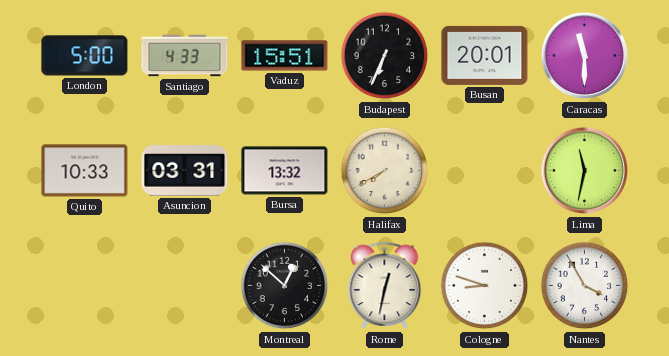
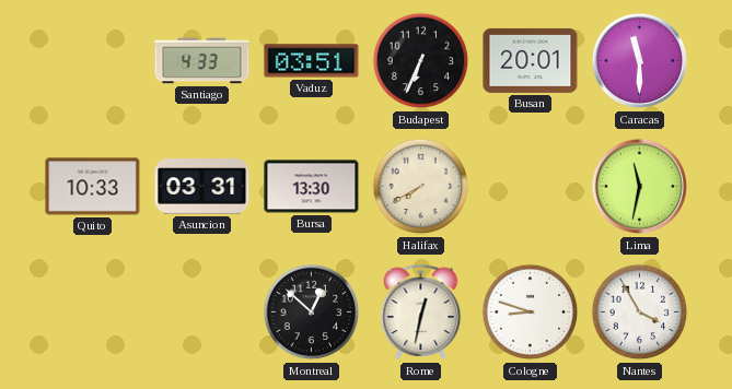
London: 5:00 -> none
Vaduz: 15:51 -> 03:51
Bursa: 13:32 -> 13:30
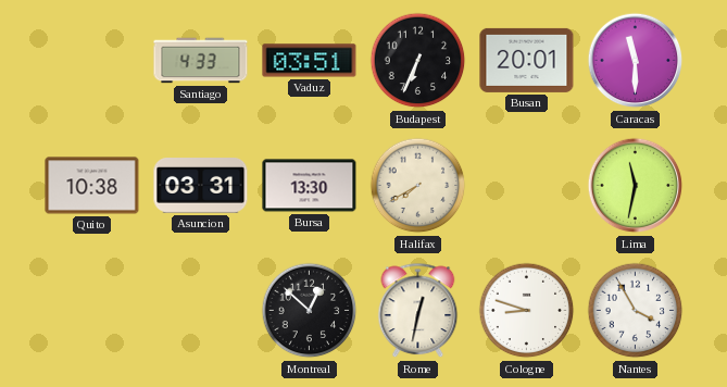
Quito: 10:33 -> 10:38
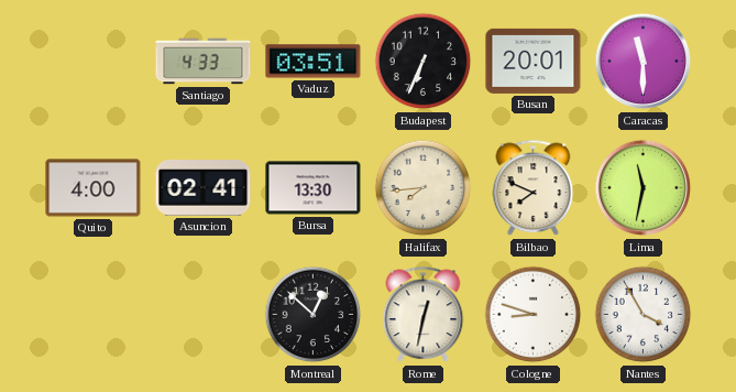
Quito: 10:38 -> 4:00
Asuncion: 03:31 -> 02:41
Halifax: 7:40 -> 7:44
Bilbao: none -> 7:49
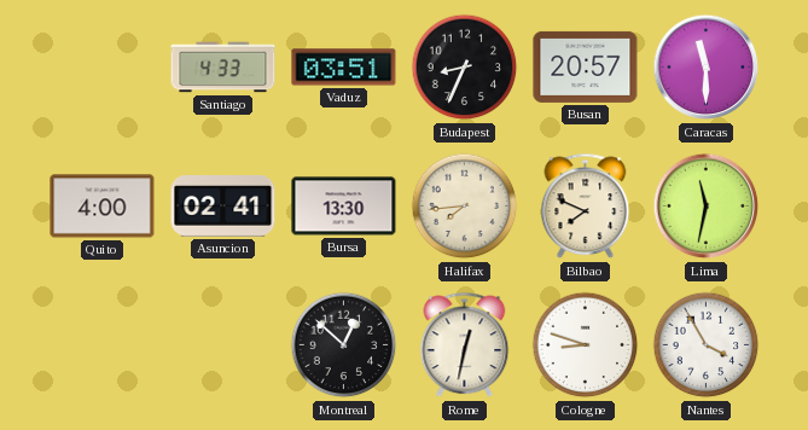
Budapest: 6:34 -> 8:34
Busan: 20:01 -> 20:57
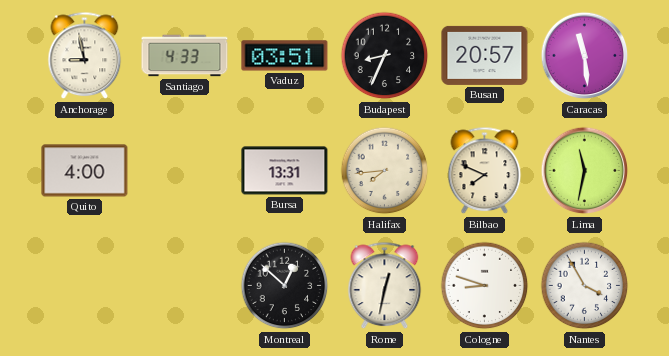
Anchorage: none -> 8:58
Caracas: 11:30 -> 11:29
Asuncion: 02:41 -> none
Bursa: 13:30 -> 13:31
